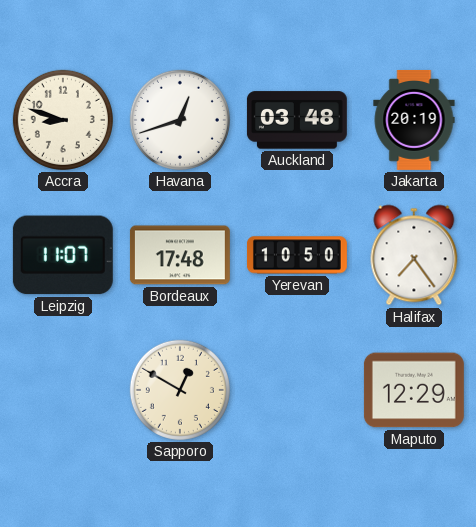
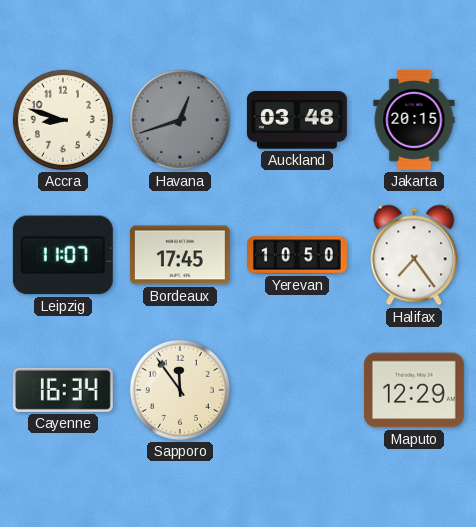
Havana dial: white -> grey
Jakarta: 20:19 -> 20:15
Bordeaux: 17:48 -> 17:45
Cayenne: none -> 16:34
Sapporo: 12:50 -> 11:54
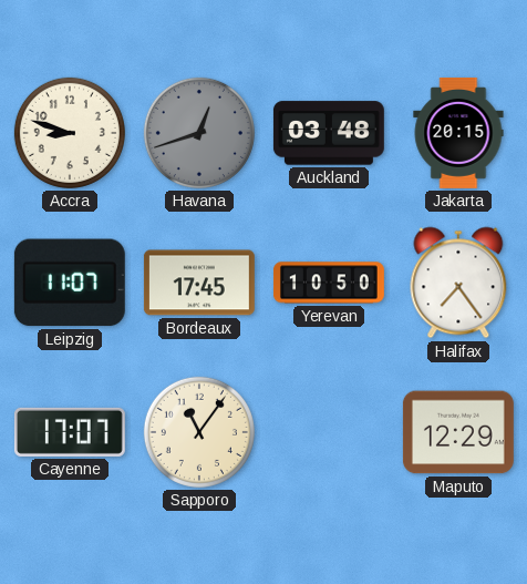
Cayenne: 16:34 -> 17:07
Sapporo: 11:54 -> 11:06
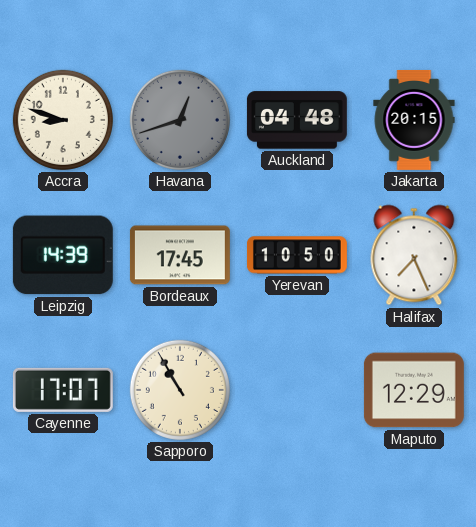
Auckland: 03:48 -> 04:48
Leipzig: 11:07 -> 14:39
Halifax: 7:24 -> 7:26
Sapporo: 11:06 -> 10:55
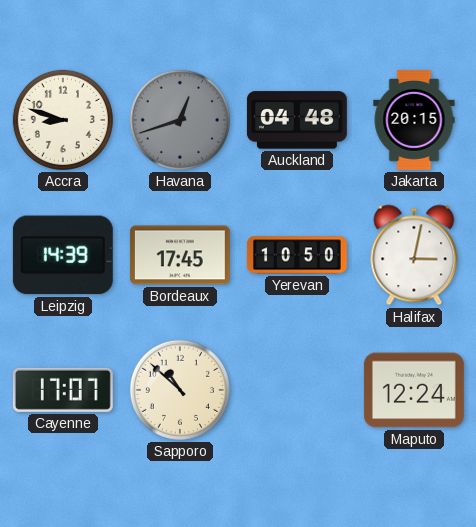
Halifax: 7:26 -> 3:02
Sapporo: 10:55 -> 10:52
Maputo: 12:29 -> 12:24
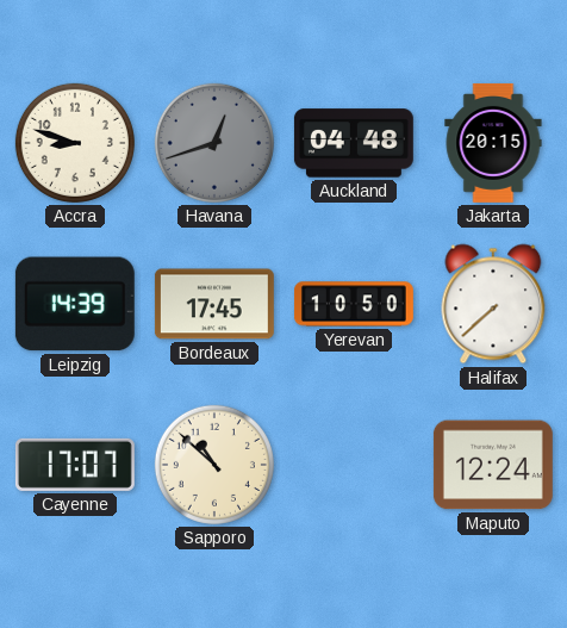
Halifax: 3:02 -> 7:38
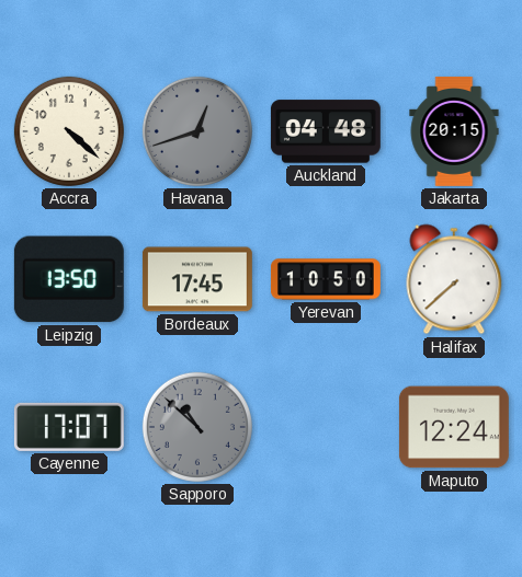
Accra: 8:48 -> 4:22
Leipzig: 14:39 -> 13:50
Sapporo dial: cream -> grey
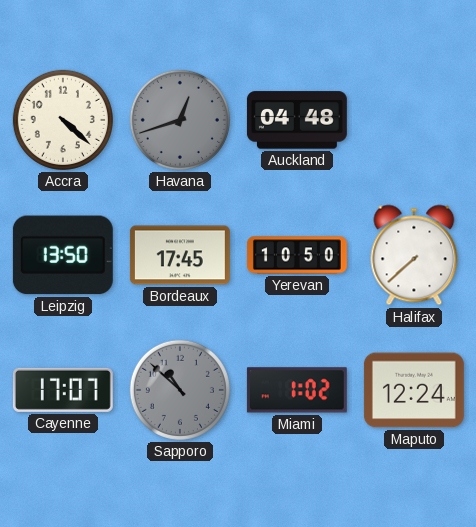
Jakarta: 20:15 -> none
Miami: none -> 1:02
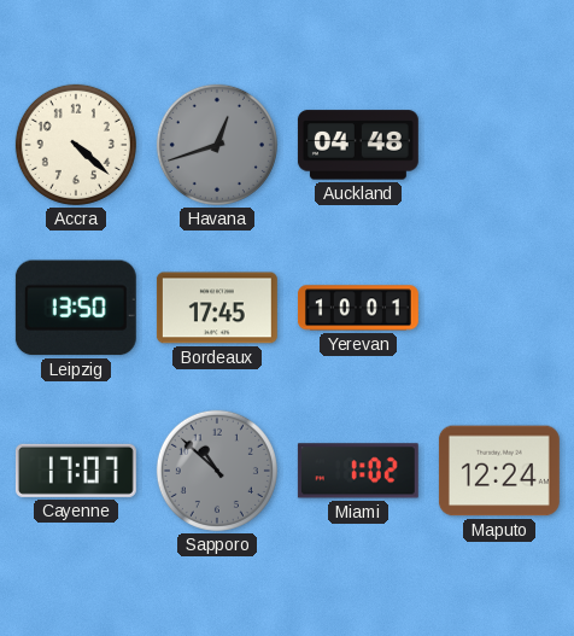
Yerevan: 10:50 -> 10:01
Halifax: 7:38 -> none
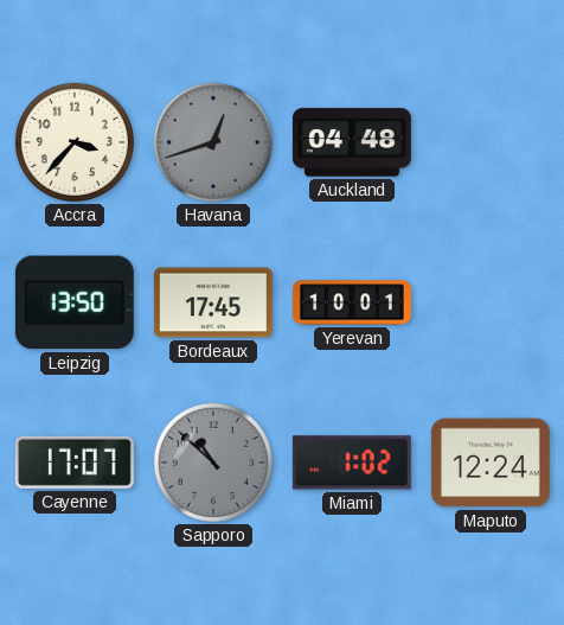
Accra: 4:22 -> 3:37
